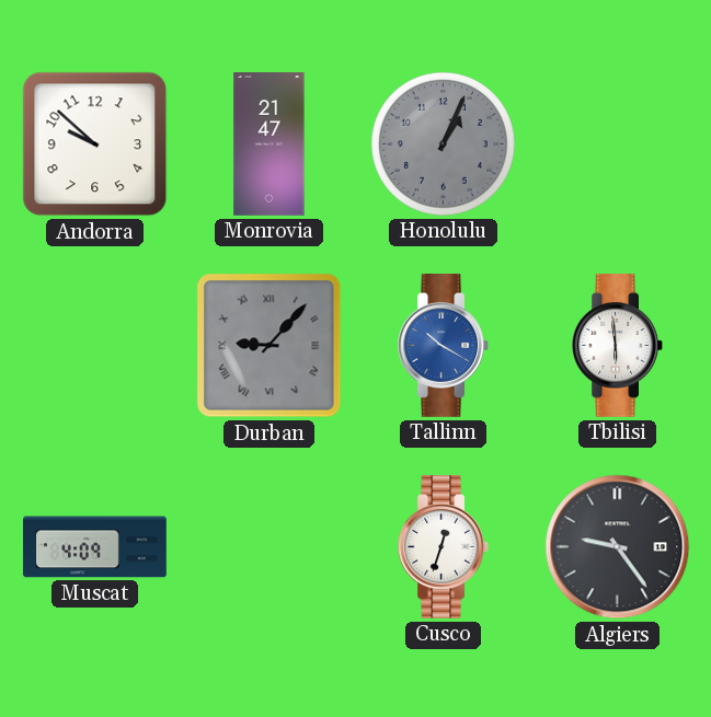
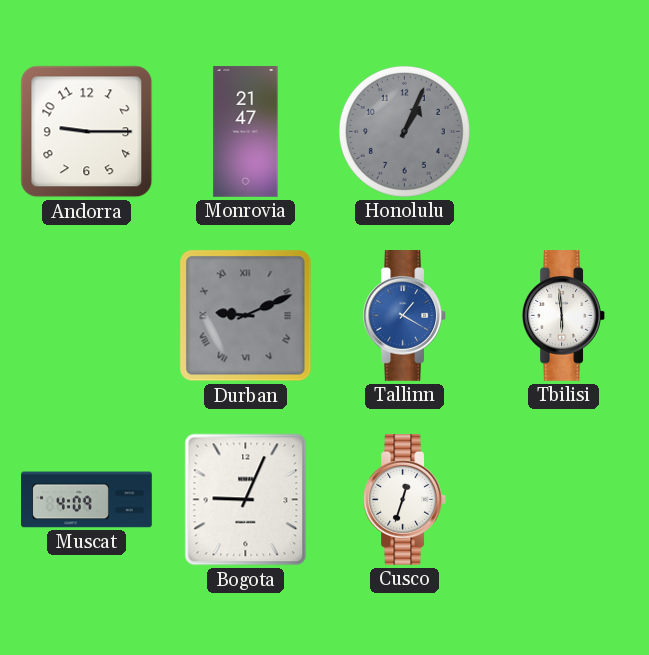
Andorra: 9:52 -> 9:15
Durban: 9:07 -> 9:11
Tallinn: 10:20 -> 1:20
Bogota: none -> 9:04
Algiers: 9:24 -> none
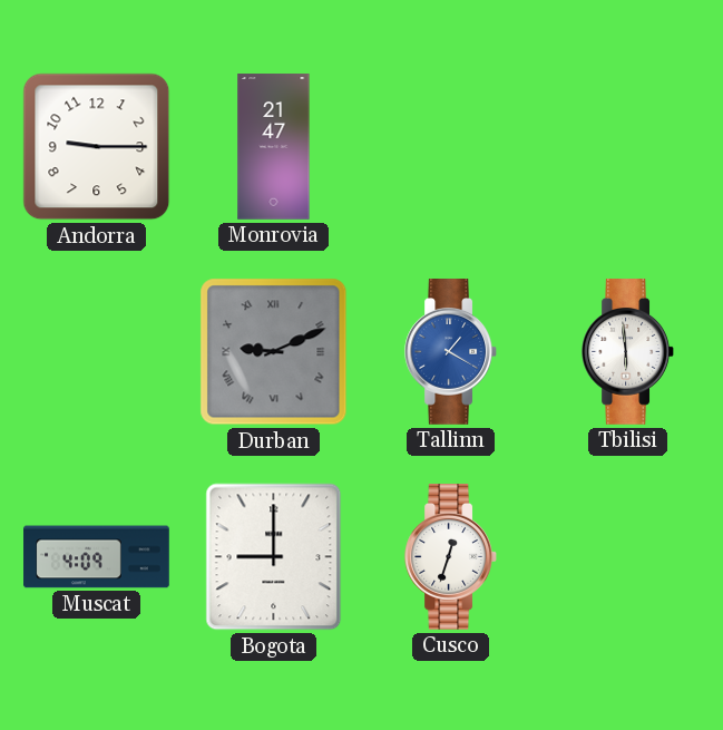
Honolulu: 1:04 -> none
Bogota: 9:04 -> 9:00
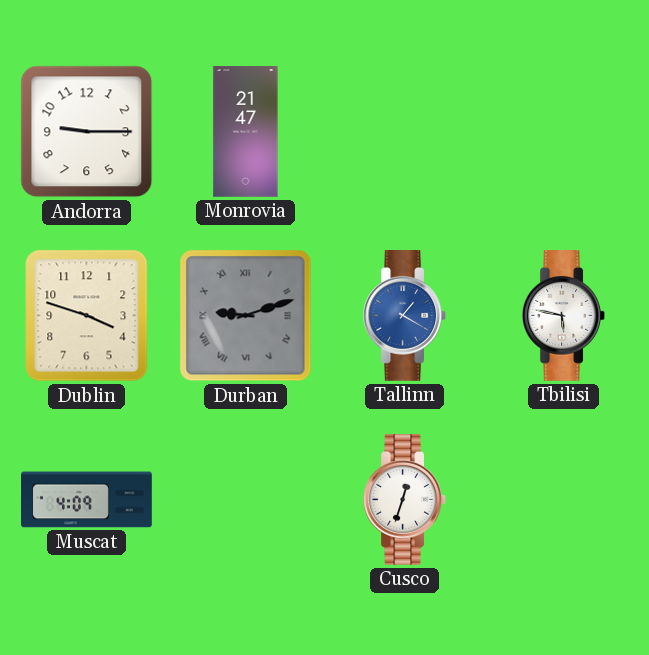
Dublin: none -> 3:48
Durban: 9:11 -> 9:12
Tbilisi: 5:59 -> 5:47
Bogota: 9:00 -> none
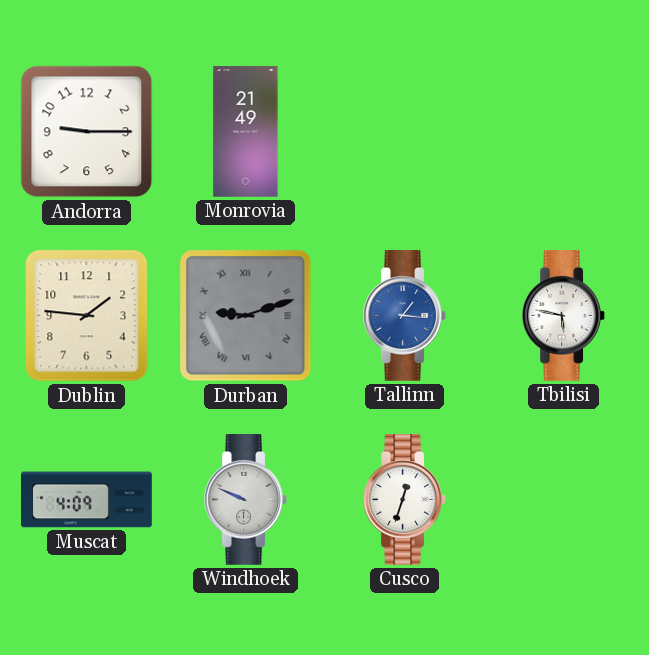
Monrovia: 21:47 -> 21:49
Dublin: 3:48 -> 1:46
Tallinn: 1:20 -> 1:16
Windhoek: none -> 9:49
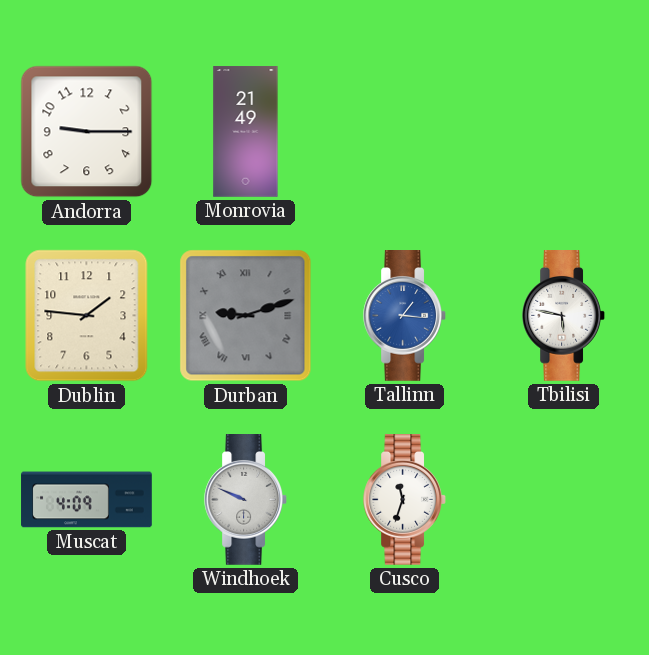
Cusco: 12:33 -> 11:33
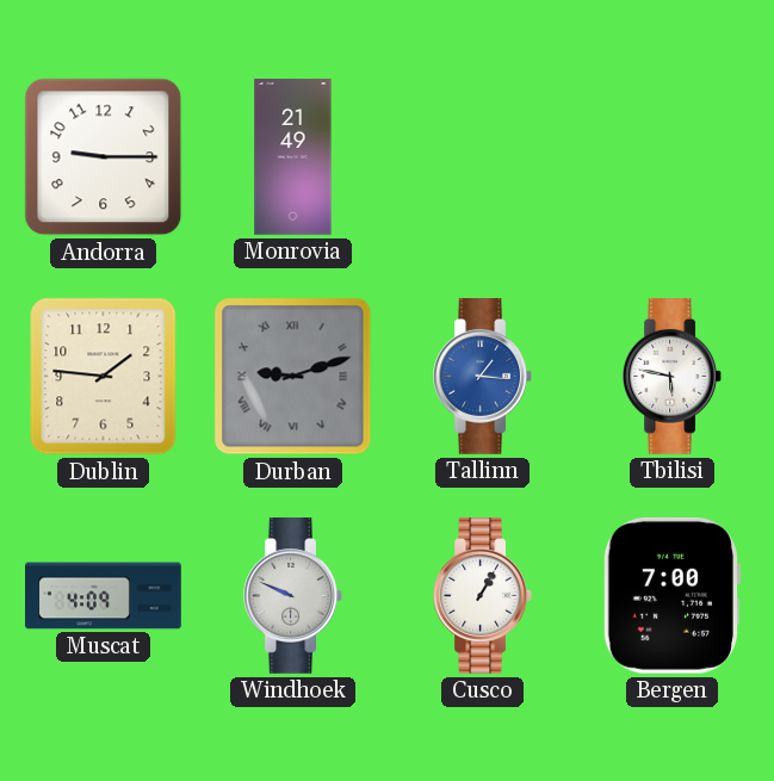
Cusco: 11:33 -> 1:05
Bergen: none -> 7:00
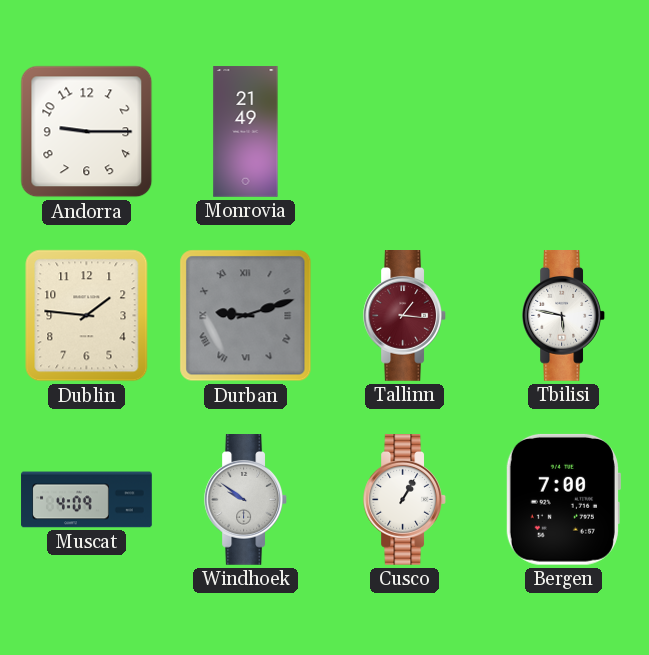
Tallinn dial: blue -> burgundy
Windhoek: 9:49 -> 9:51
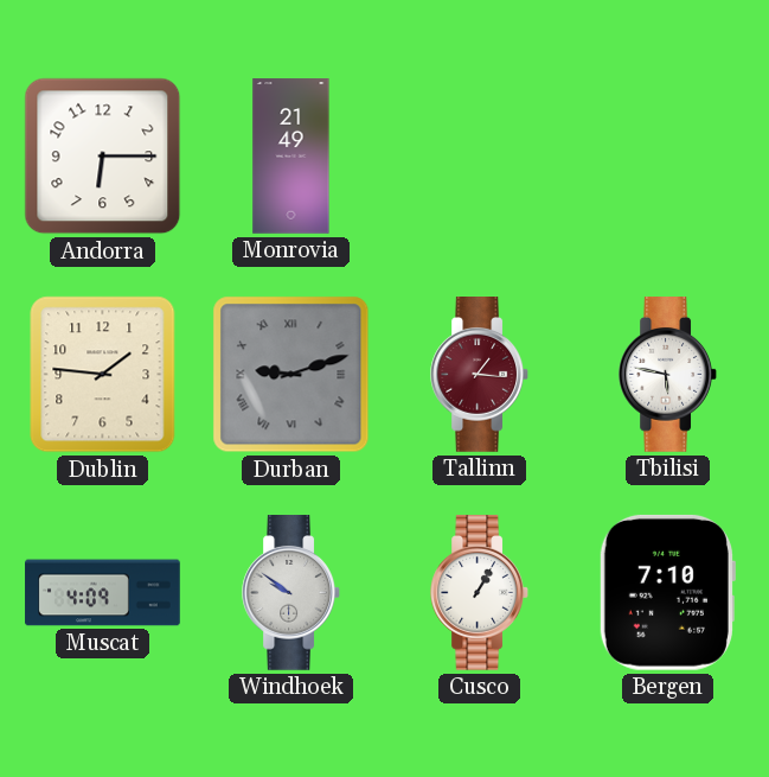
Andorra: 9:15 -> 6:15
Bergen: 7:00 -> 7:10
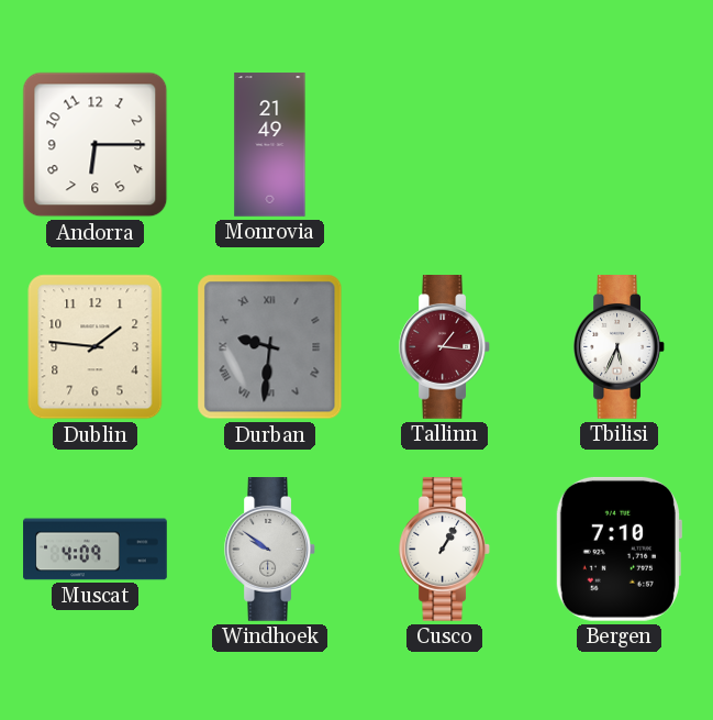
Durban: 9:12 -> 9:31
Tbilisi: 5:47 -> 5:34
